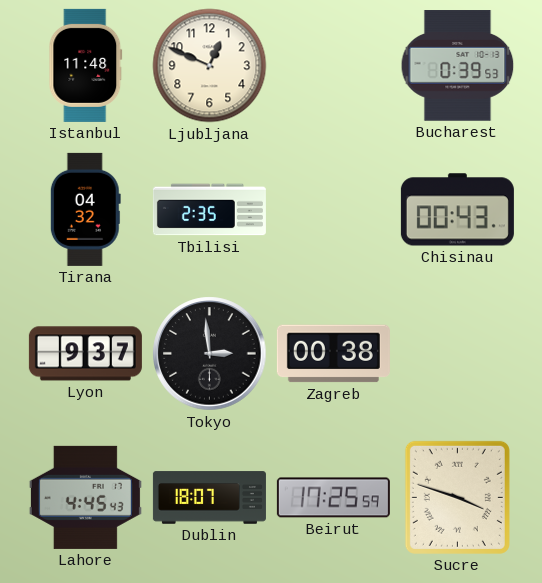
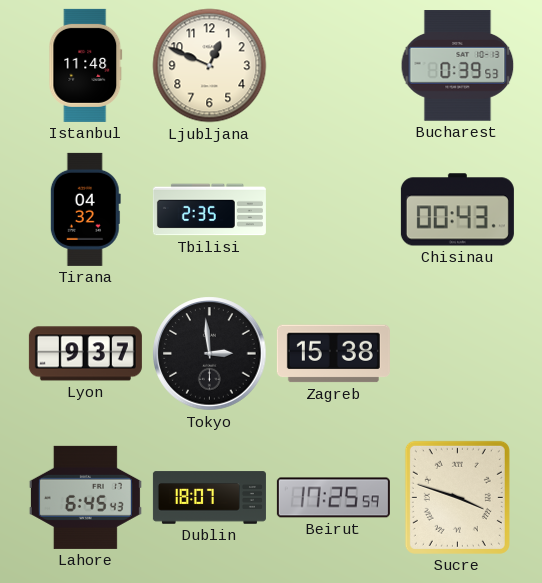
Zagreb: 00:38 -> 15:38
Lahore: 4:45 -> 6:45
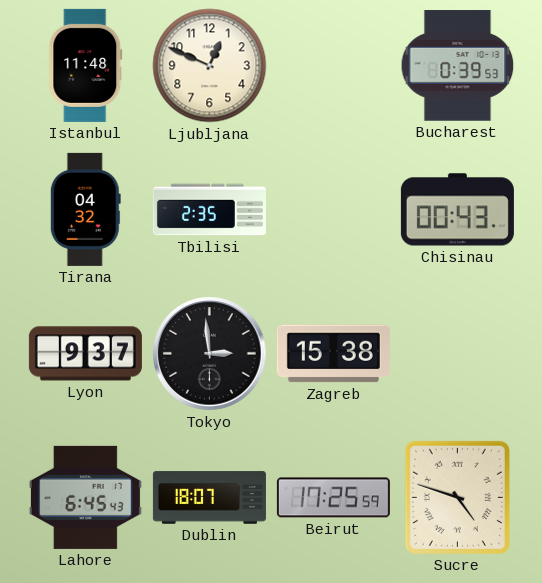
Sucre: 3:48 -> 4:48
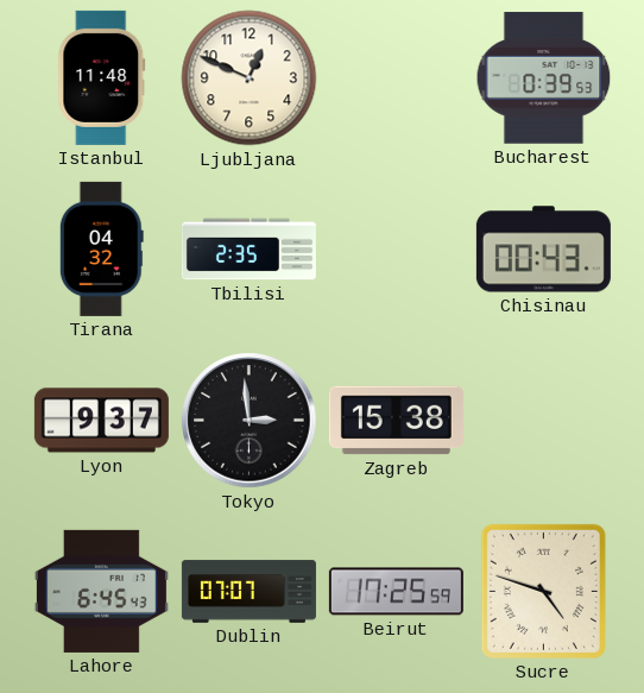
Dublin: 18:07 -> 07:07
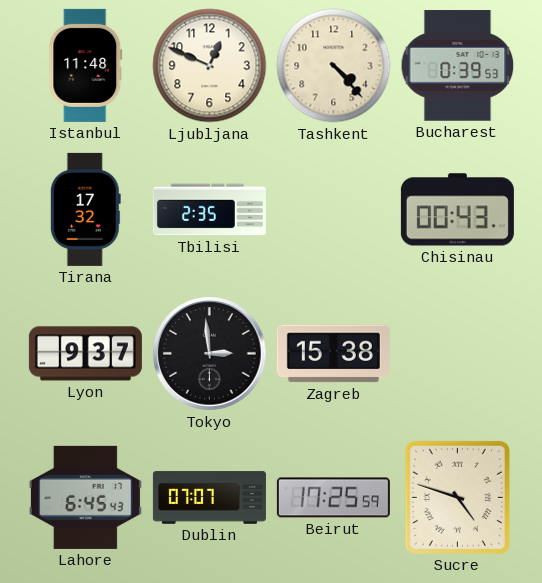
Tashkent: none -> 4:23
Tirana: 04:32 -> 17:32
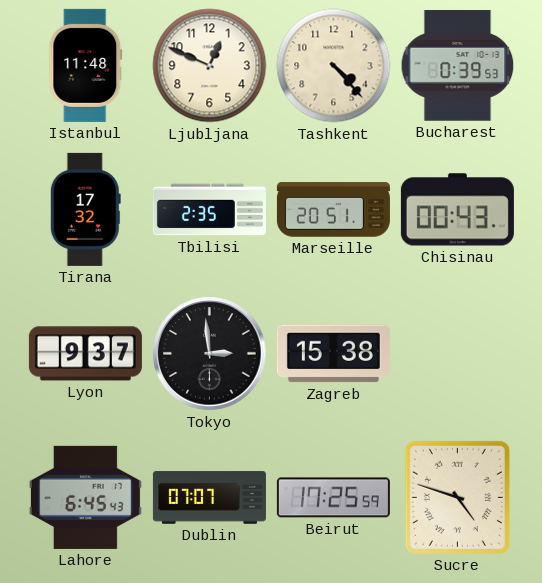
Marseille: none -> 20:51
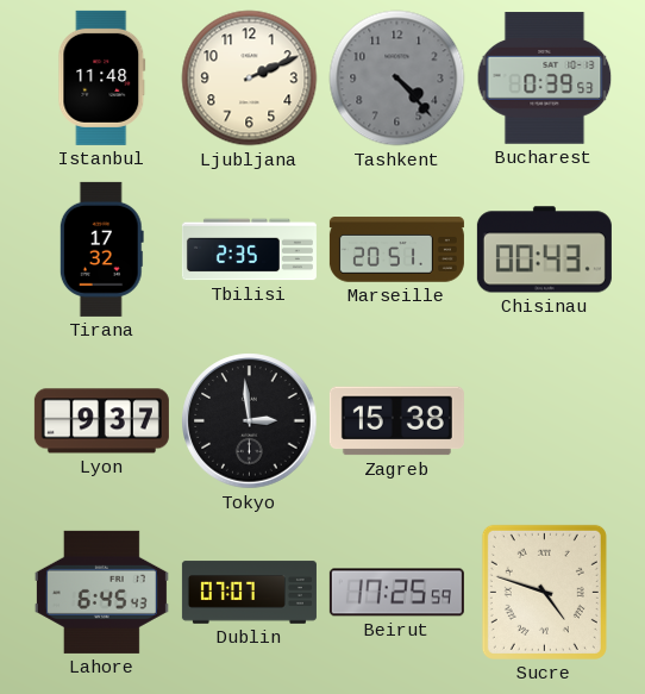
Ljubljana: 12:49 -> 2:11
Tashkent dial: cream -> grey
